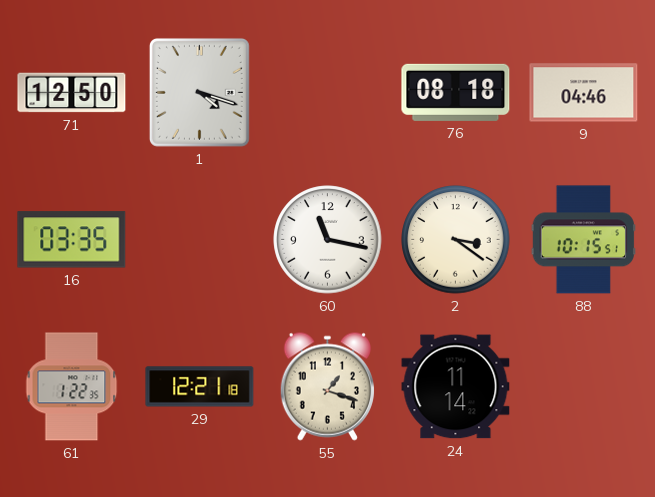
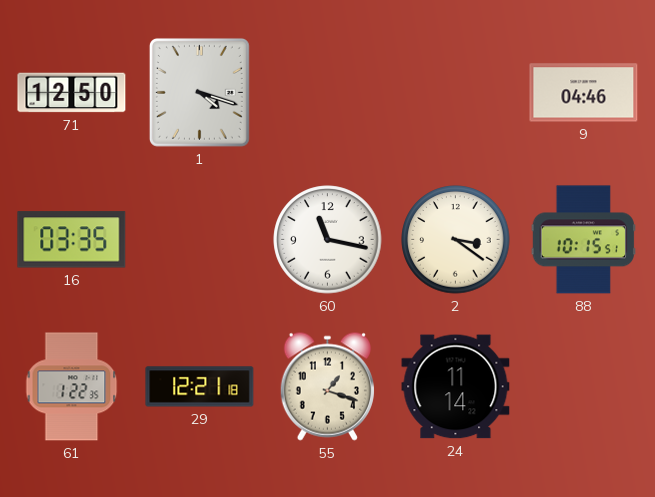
76: 08:18 -> none
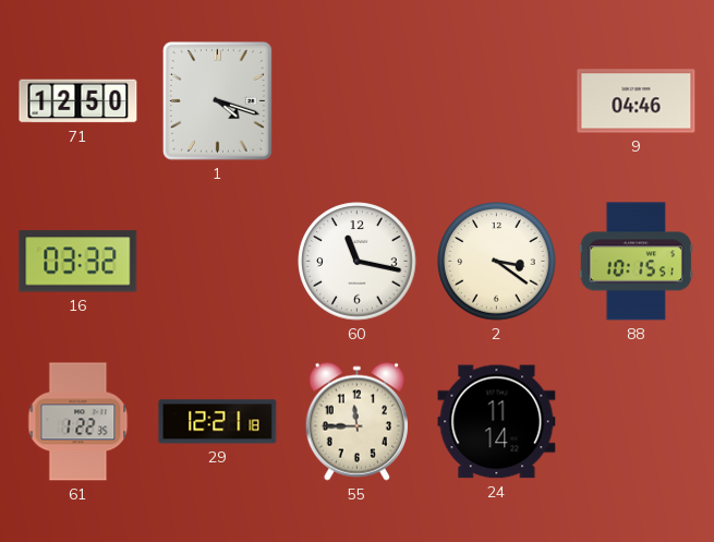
16: 03:35 -> 03:32
55: 1:18 -> 11:45
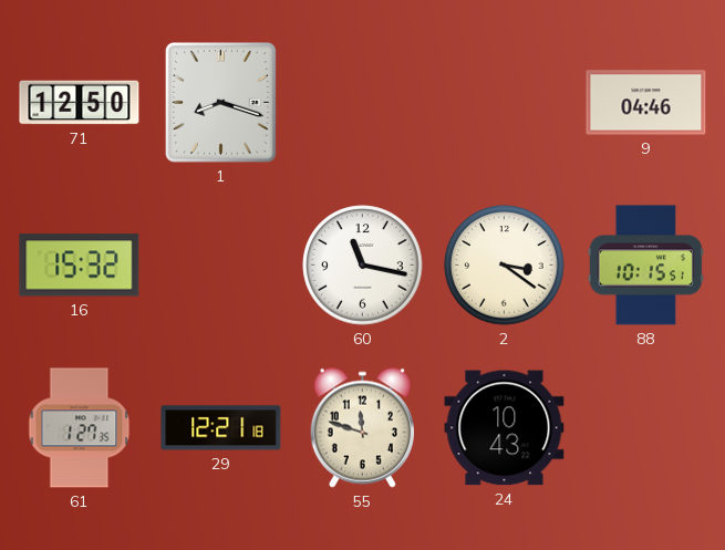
1: 4:18 -> 8:18
16: 03:32 -> 15:32
61: 1:22 -> 1:27
55: 11:45 -> 11:48
24: 11:14 -> 10:43
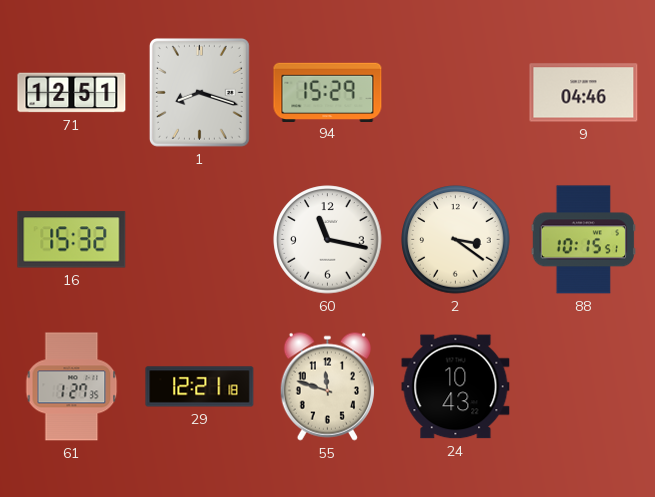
71: 12:50 -> 12:51
94: none -> 15:29
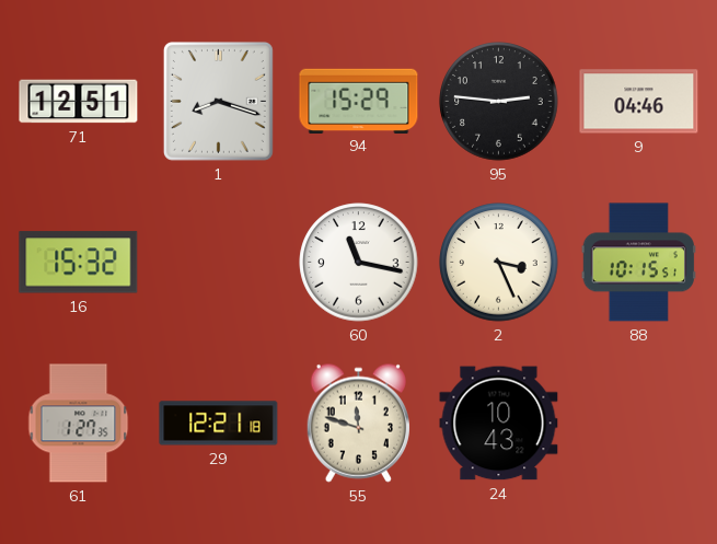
95: none -> 2:46
2: 3:21 -> 3:26
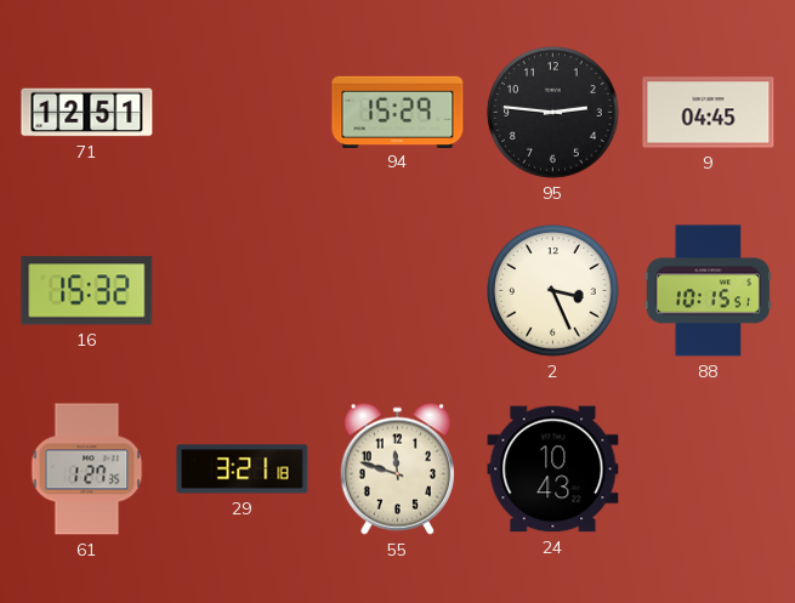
1: 8:18 -> none
9: 04:46 -> 04:45
60: 11:17 -> none
29: 12:21 -> 3:21
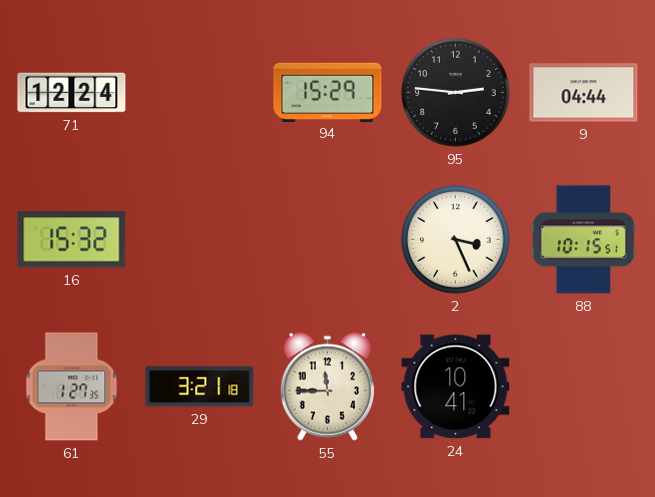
71: 12:51 -> 12:24
9: 04:45 -> 04:44
55: 11:48 -> 11:45
24: 10:43 -> 10:41
